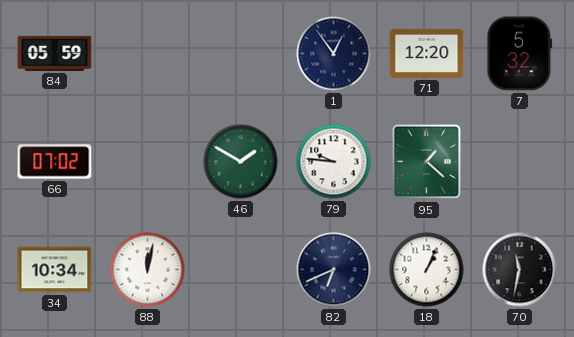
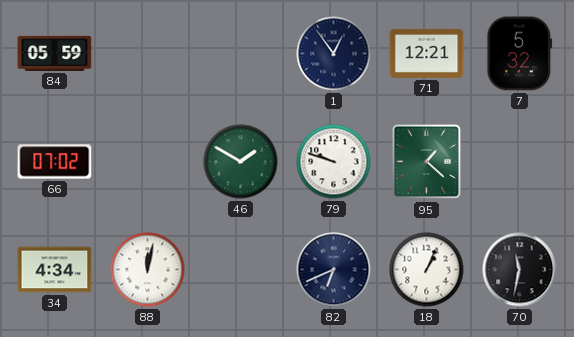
71: 12:20 -> 12:21
79: 9:46 -> 9:48
34: 10:34 -> 4:34
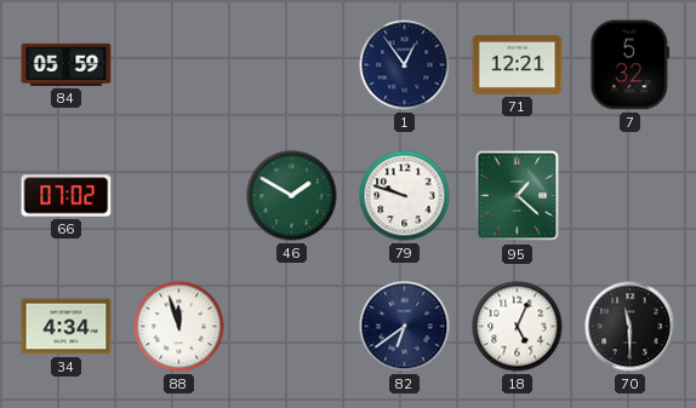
88: 12:02 -> 11:57
82: 6:41 -> 6:39
18: 1:04 -> 5:04
70: 11:32 -> 11:30
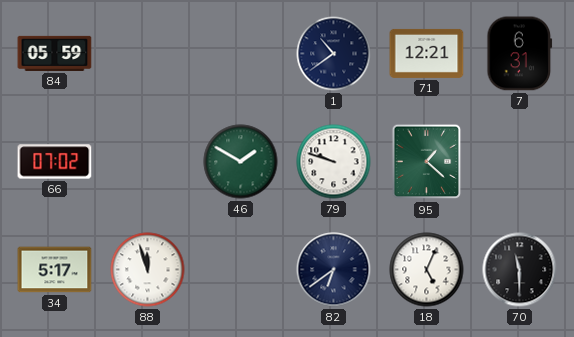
1: 12:54 -> 10:39
7: 5:32 -> 6:31
34: 4:34 -> 5:17
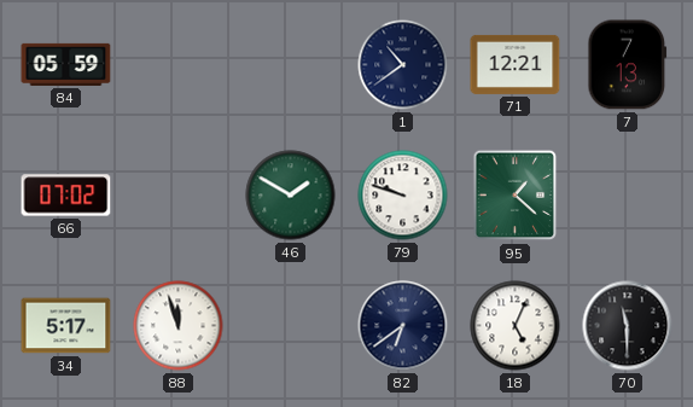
7: 6:31 -> 7:13
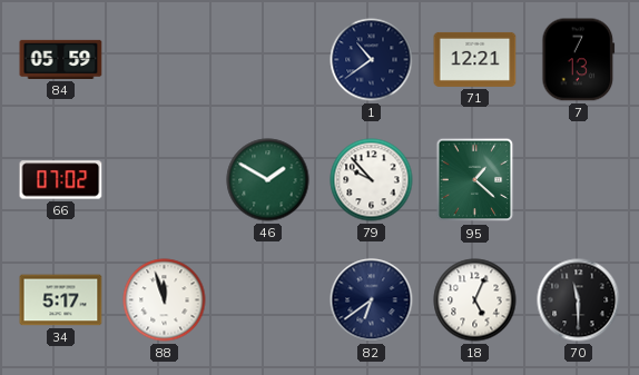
79: 9:48 -> 9:53
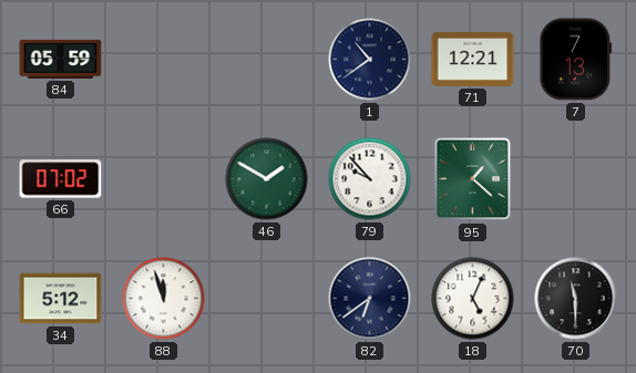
34: 5:17 -> 5:12
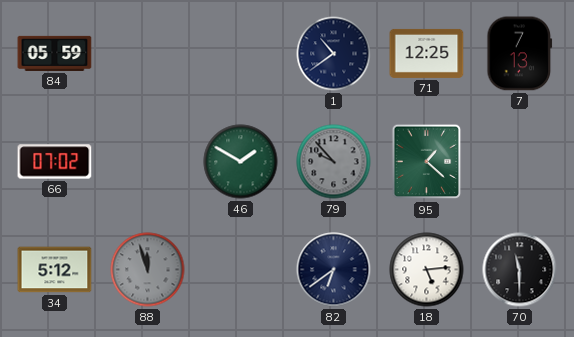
71: 12:21 -> 12:25
79 dial: white -> grey
88 dial: white -> grey
18: 5:04 -> 5:14
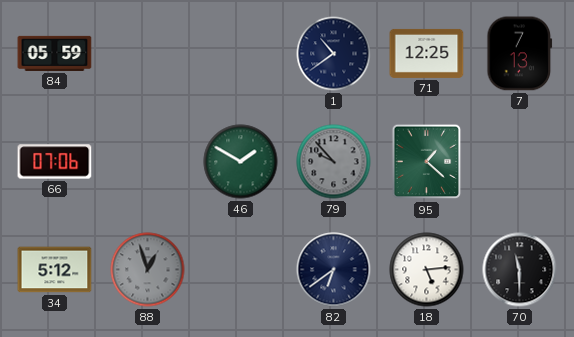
66: 07:02 -> 07:06
88: 11:57 -> 12:57
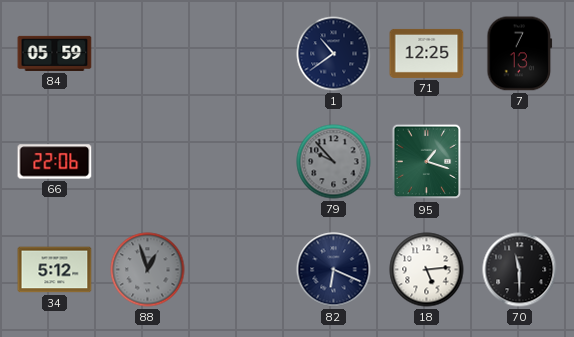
66: 07:06 -> 22:06
46: 1:50 -> none
95: 1:22 -> 1:18
82: 6:39 -> 6:19
